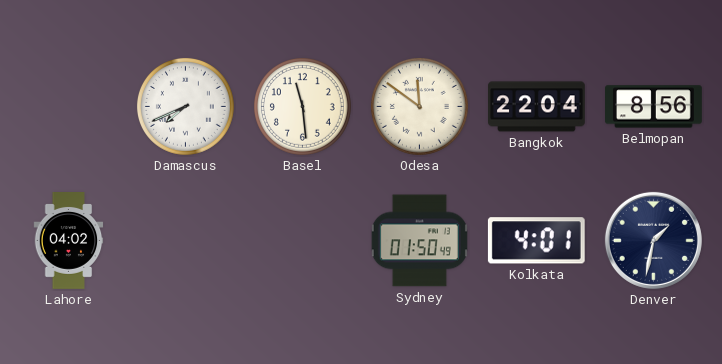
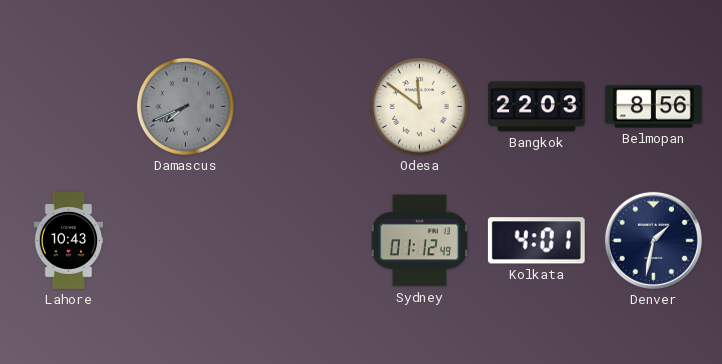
Damascus dial: white -> grey
Basel: 11:29 -> none
Bangkok: 22:04 -> 22:03
Lahore: 04:02 -> 10:43
Sydney: 01:50 -> 01:12
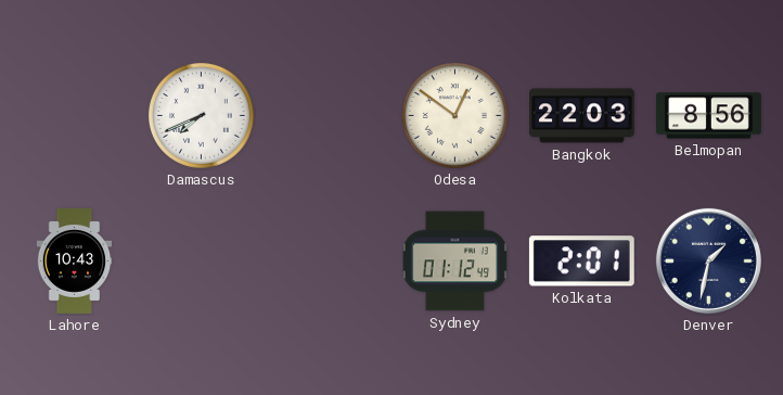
Damascus dial: grey -> white
Odesa: 11:51 -> 12:51
Kolkata: 4:01 -> 2:01
